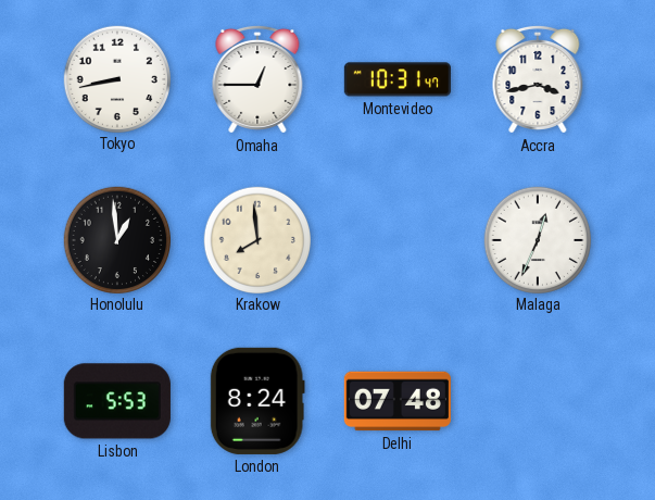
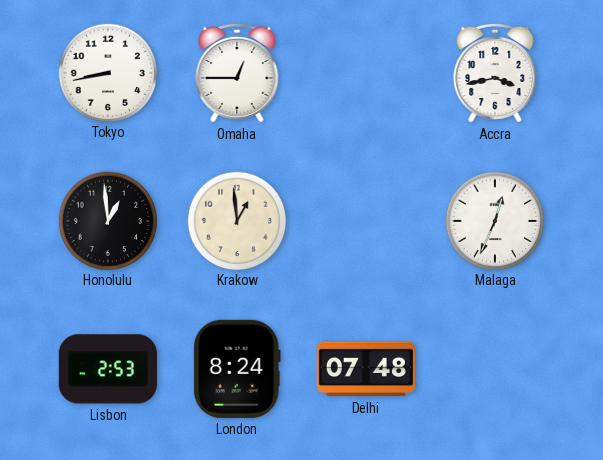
Montevideo: 10:31 -> none
Krakow: 7:59 -> 12:59
Lisbon: 5:53 -> 2:53
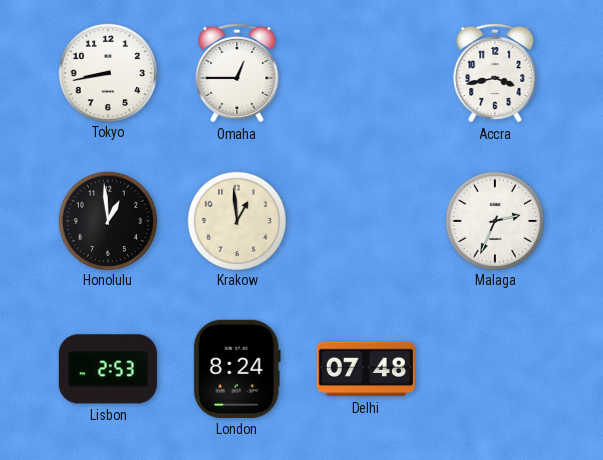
Malaga: 12:34 -> 2:34
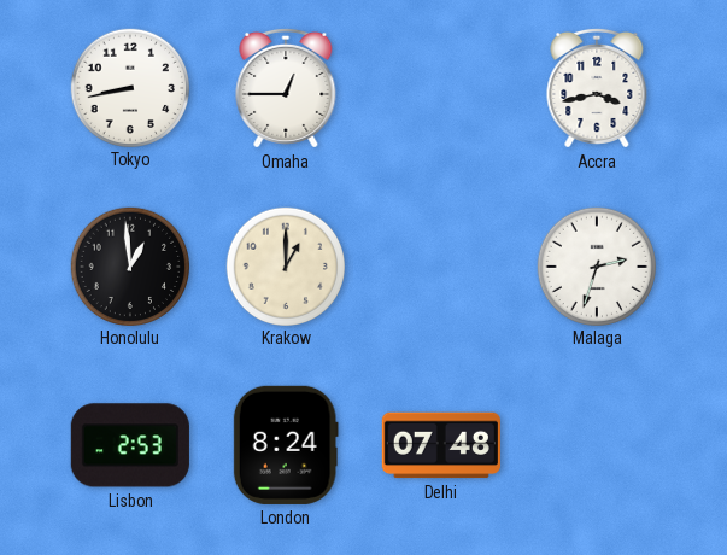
Krakow: 12:59 -> 1:00
Malaga: 2:34 -> 2:33
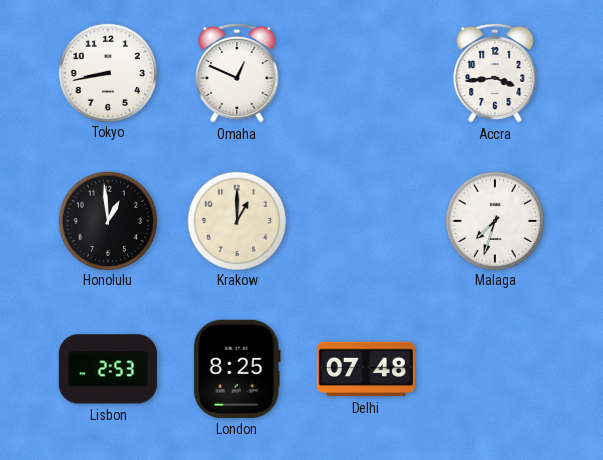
Omaha: 12:45 -> 12:49
Accra: 3:43 -> 3:44
Malaga: 2:33 -> 7:33
London: 8:24 -> 8:25
